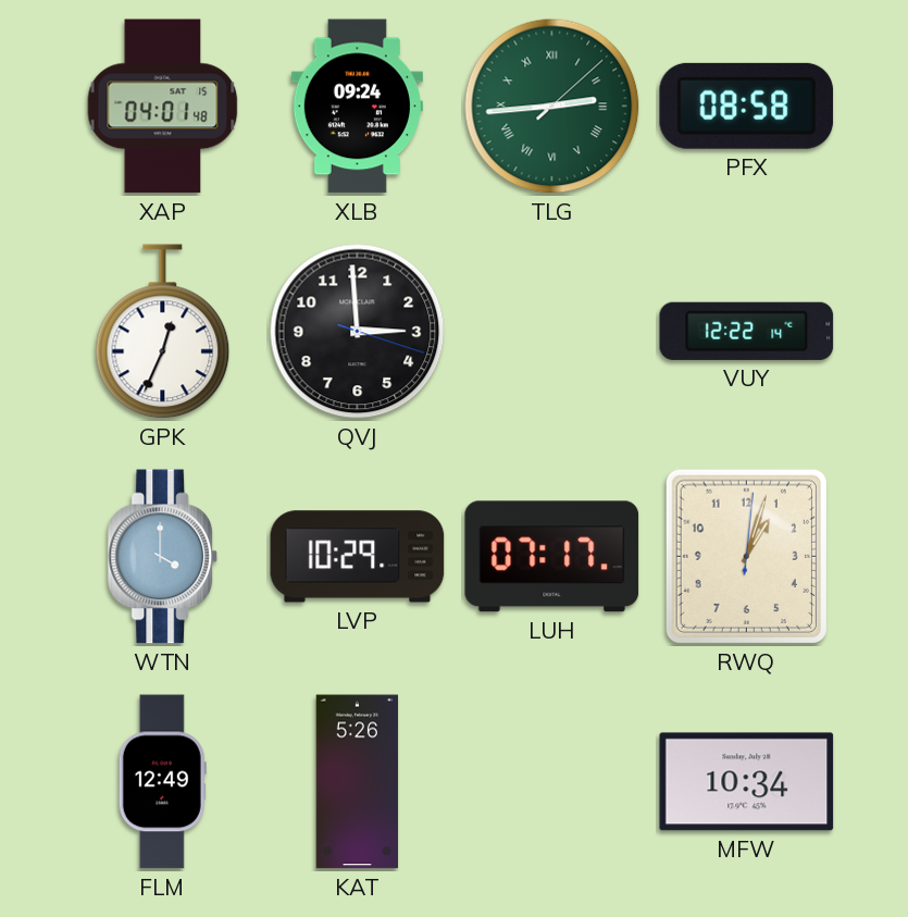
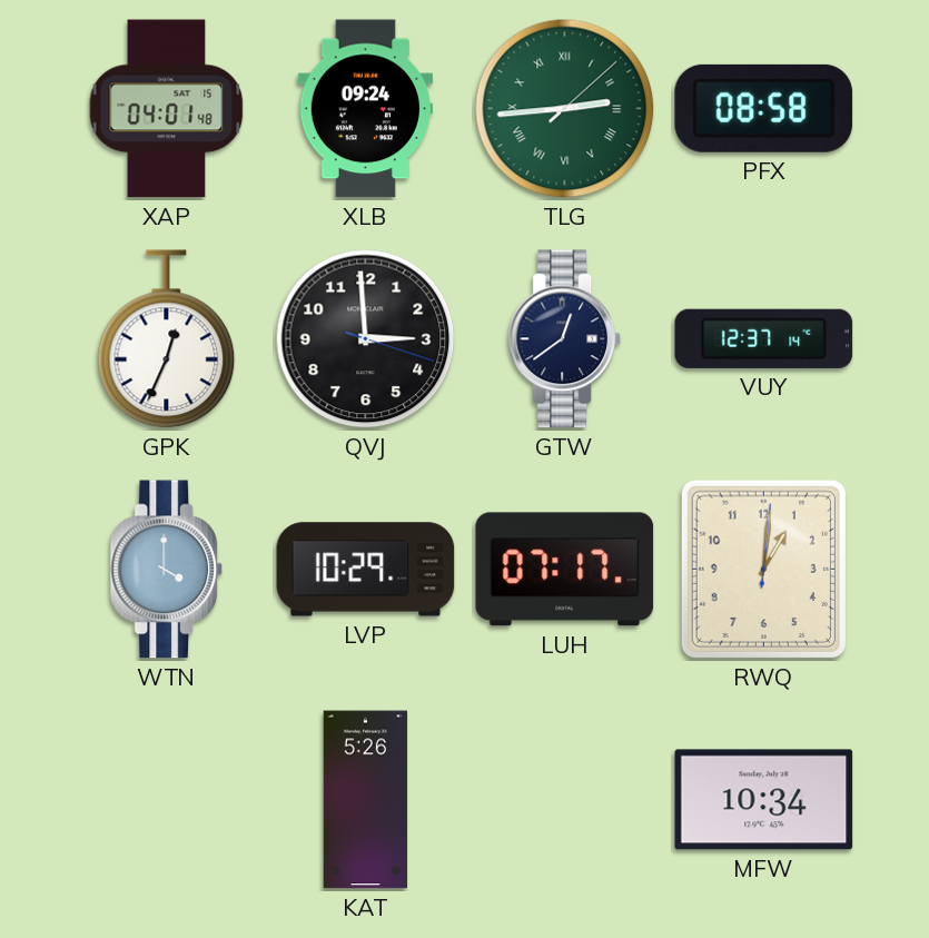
GTW: none -> 12:39
VUY: 12:22 -> 12:37
RWQ: 1:03 -> 1:01
FLM: 12:49 -> none
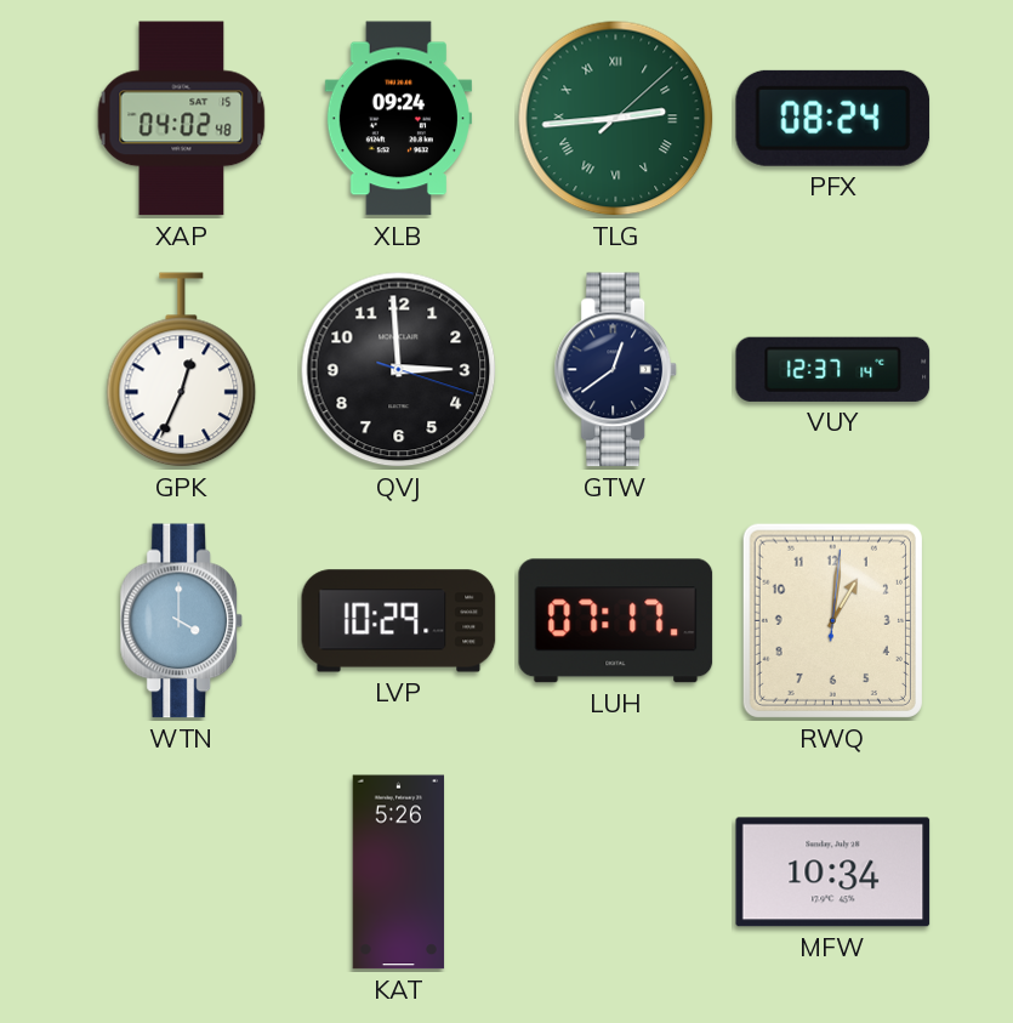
XAP: 04:01 -> 04:02
PFX: 08:58 -> 08:24
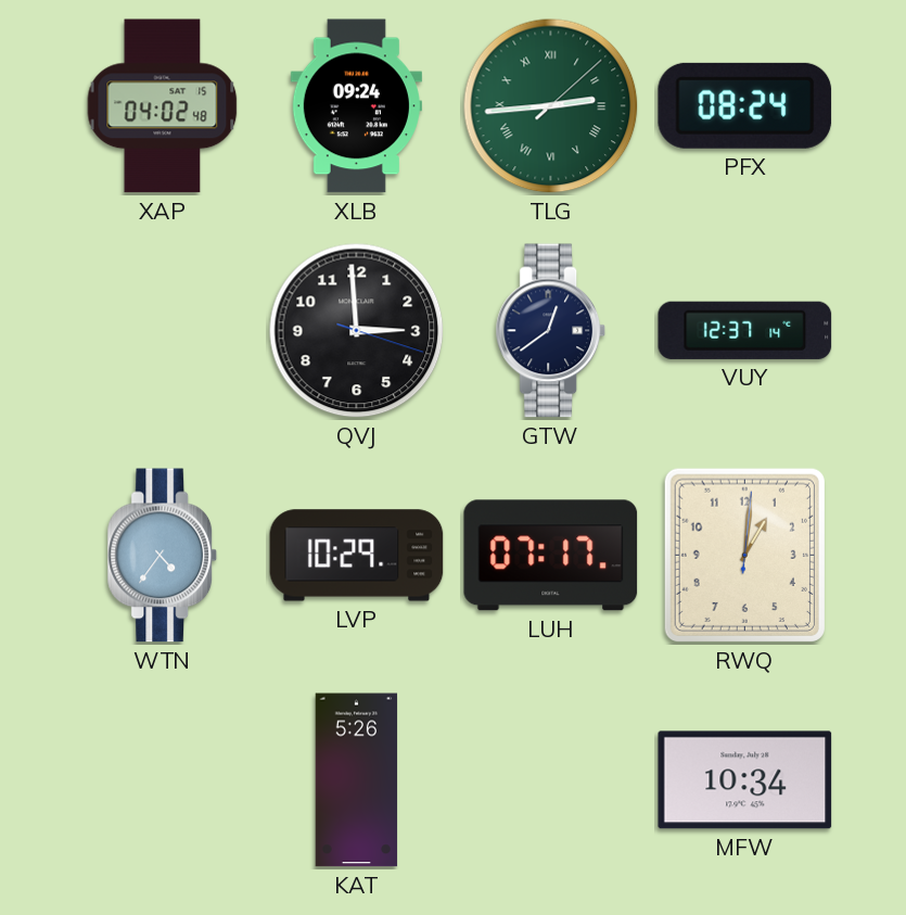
GPK: 12:34 -> none
WTN: 4:00 -> 4:36
